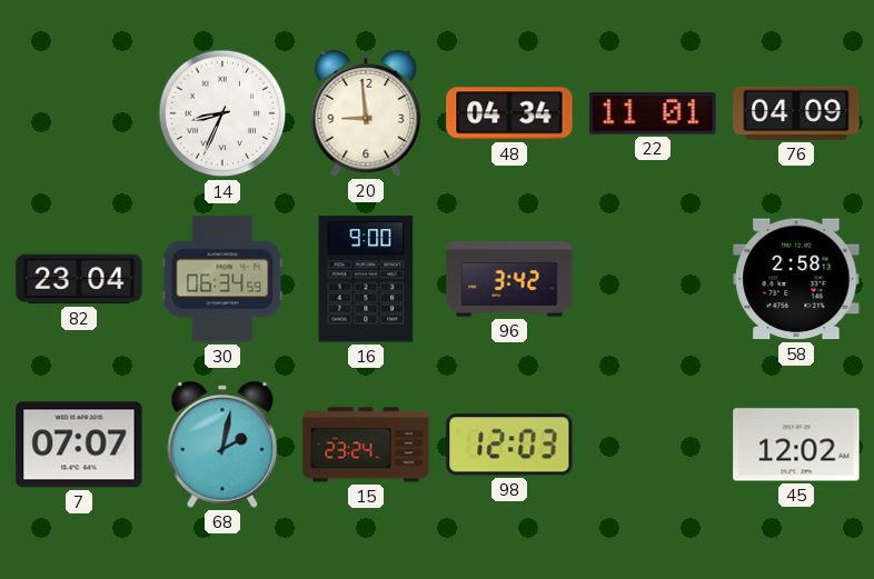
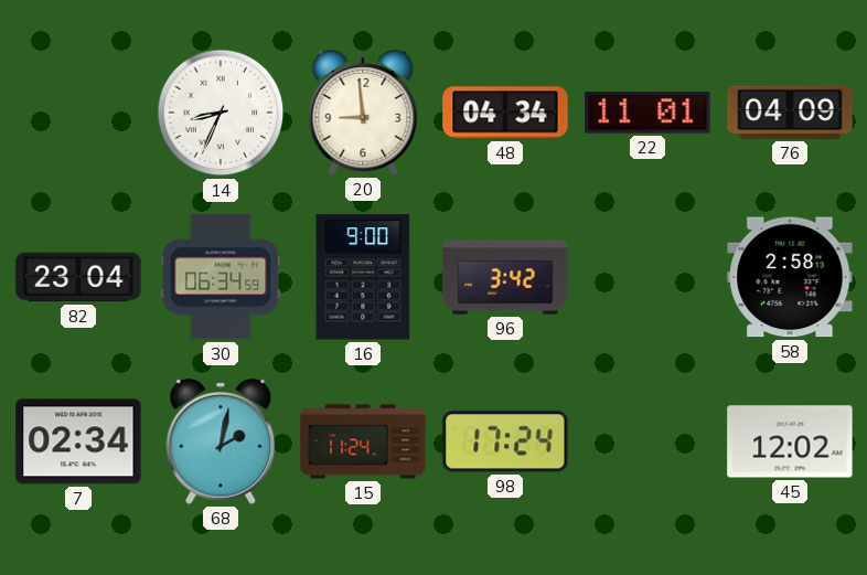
7: 07:07 -> 02:34
15: 23:24 -> 11:24
98: 12:03 -> 17:24
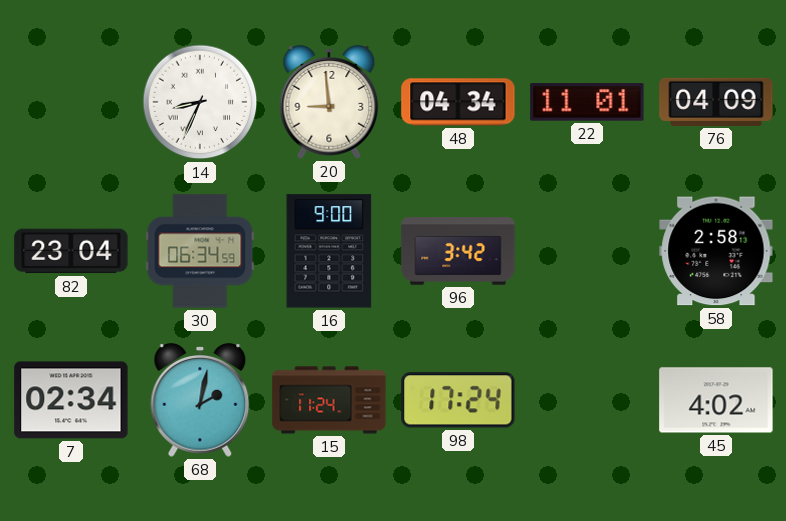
45: 12:02 -> 4:02
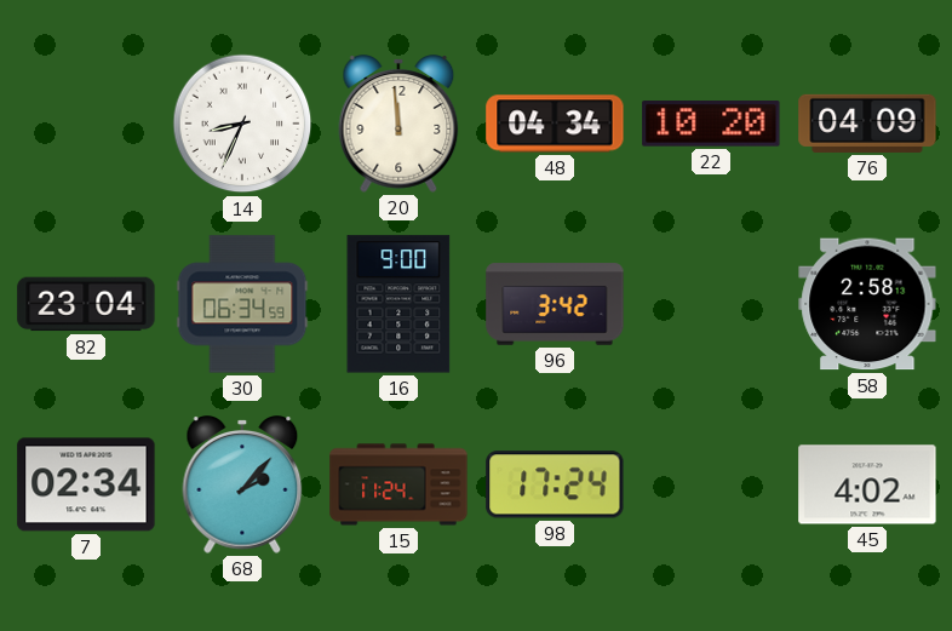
20: 8:59 -> 11:59
22: 11:01 -> 10:20
68: 2:02 -> 2:07
